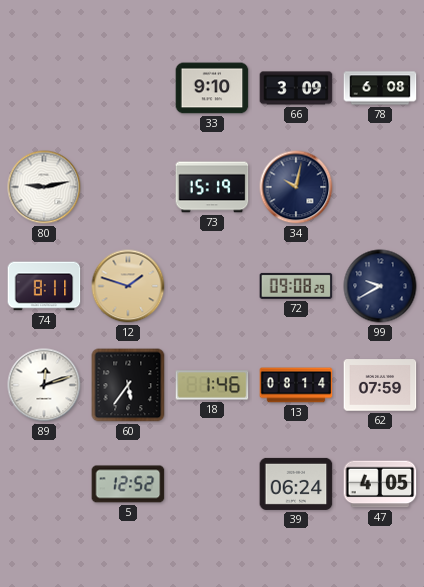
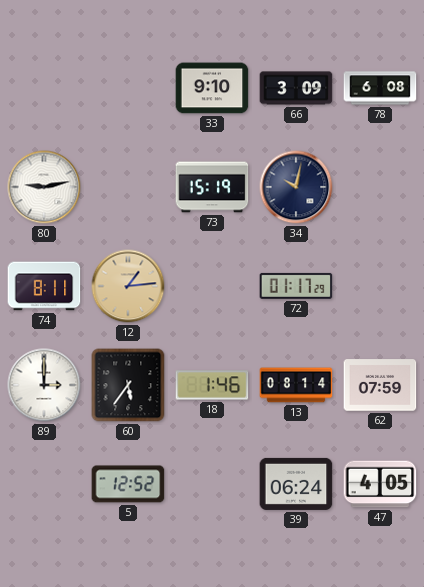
12: 1:48 -> 1:14
72: 09:08 -> 01:17
99: 9:40 -> none
89: 12:12 -> 3:00
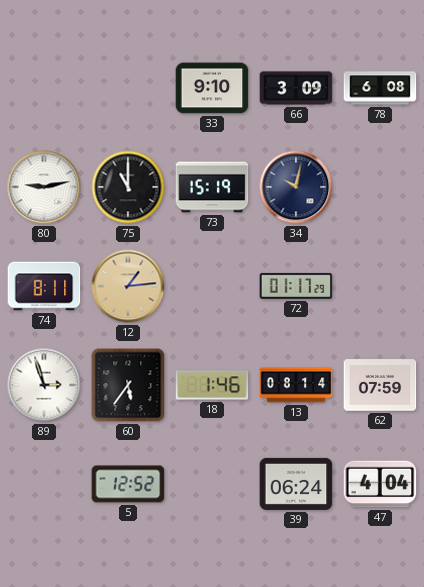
75: none -> 11:00
89: 3:00 -> 2:57
47: 4:05 -> 4:04
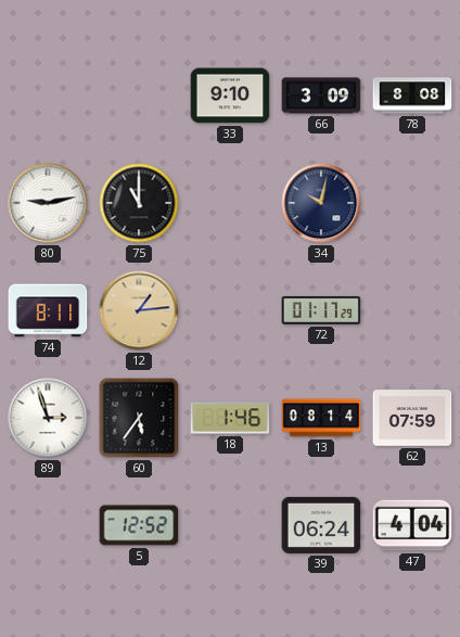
78: 6:08 -> 8:08
73: 15:19 -> none
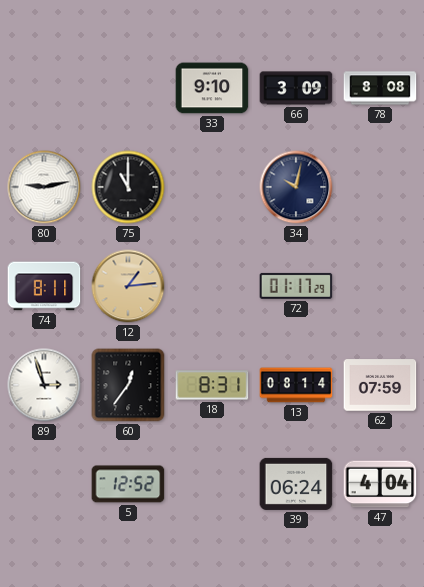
60: 5:36 -> 12:36
18: 1:46 -> 8:31
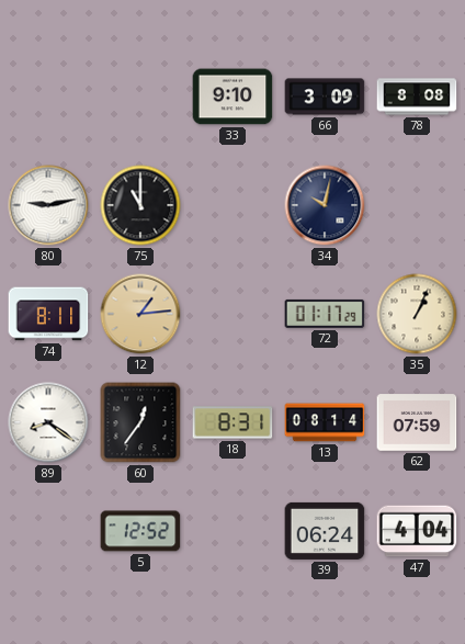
35: none -> 1:04
89: 2:57 -> 8:21
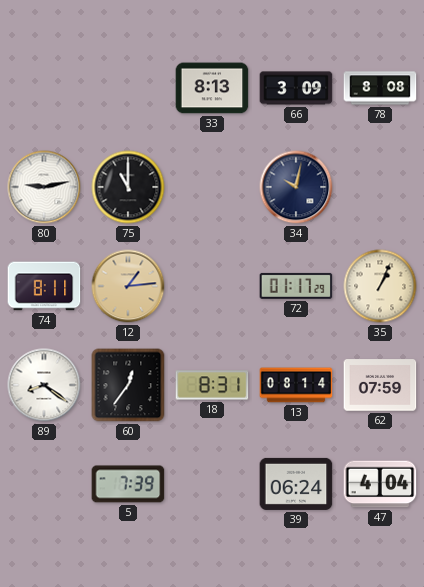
33: 9:10 -> 8:13
5: 12:52 -> 7:39
